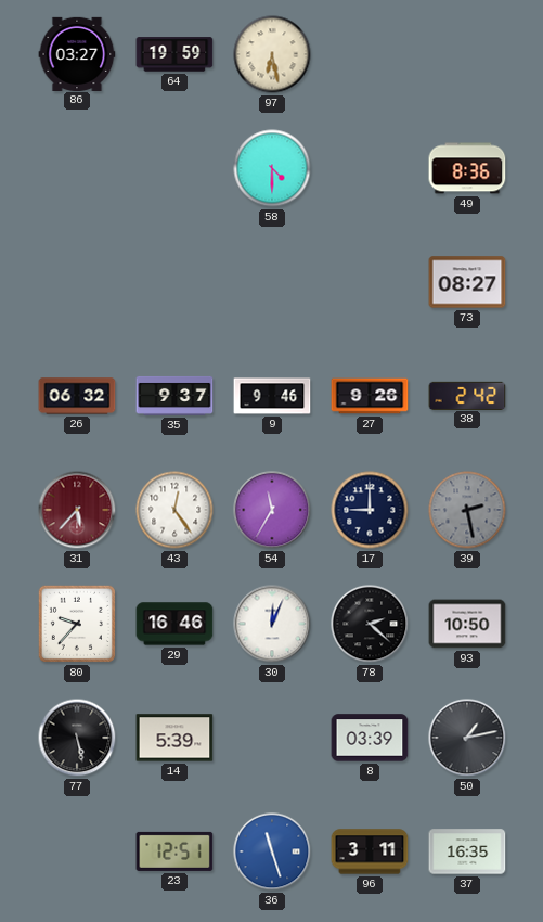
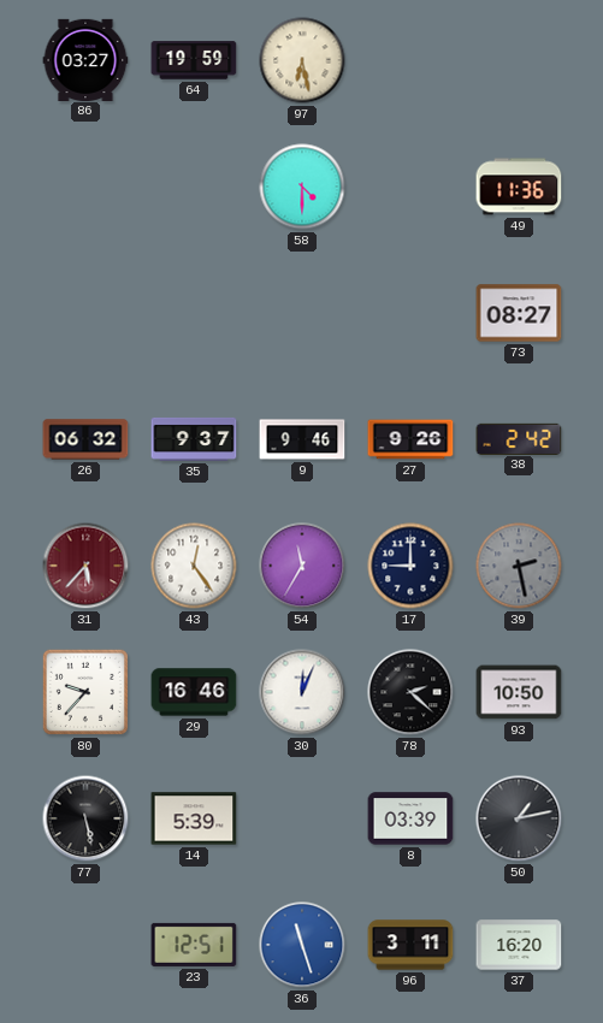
49: 8:36 -> 11:36
37: 16:35 -> 16:20
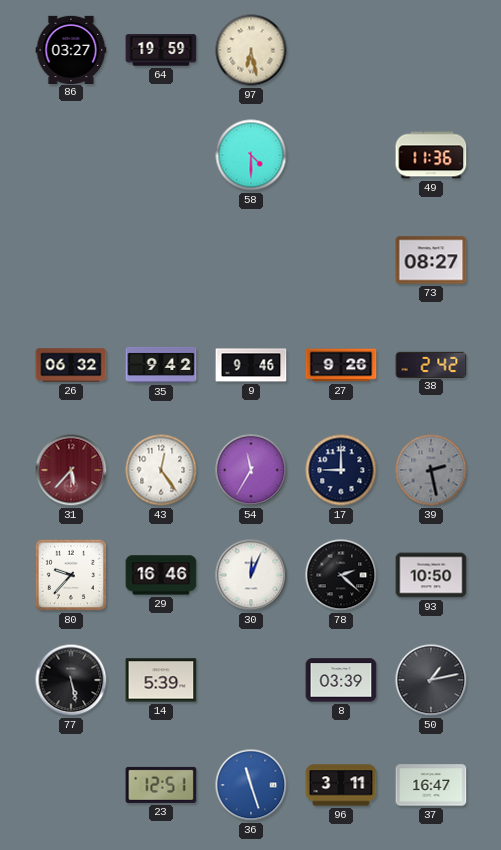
35: 9:37 -> 9:42
37: 16:20 -> 16:47
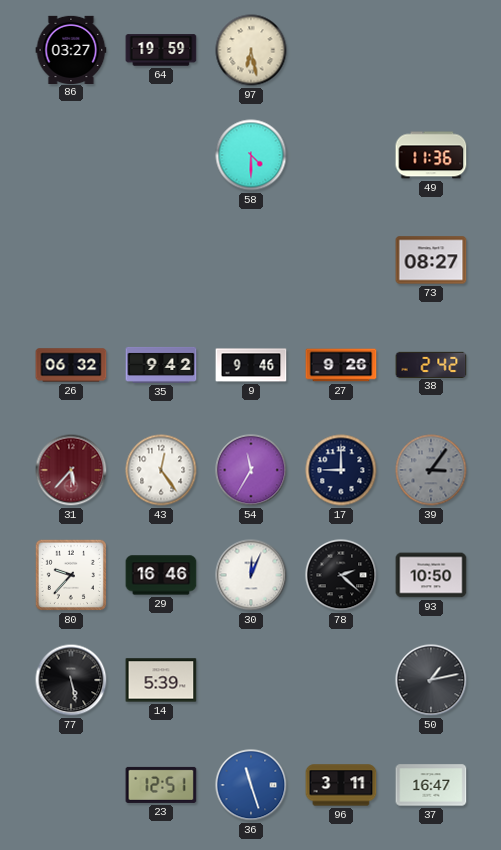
39: 2:28 -> 3:06
8: 03:39 -> none
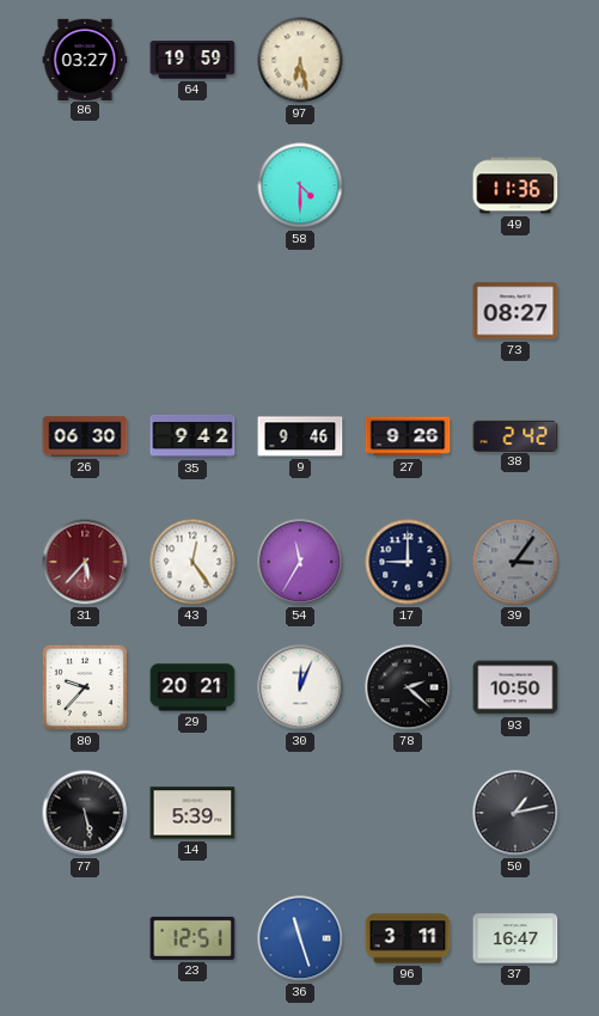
26: 06:32 -> 06:30
29: 16:46 -> 20:21
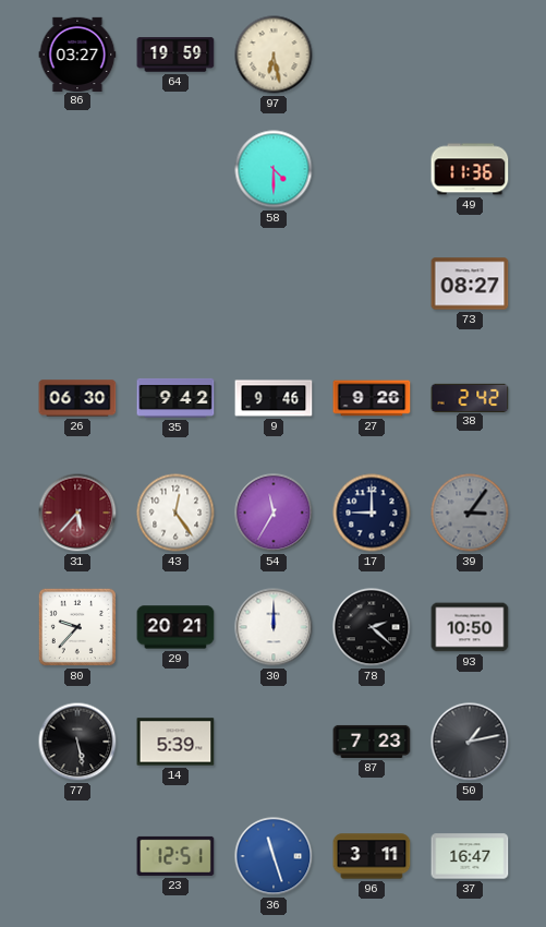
30: 12:04 -> 12:00
87: none -> 7:23
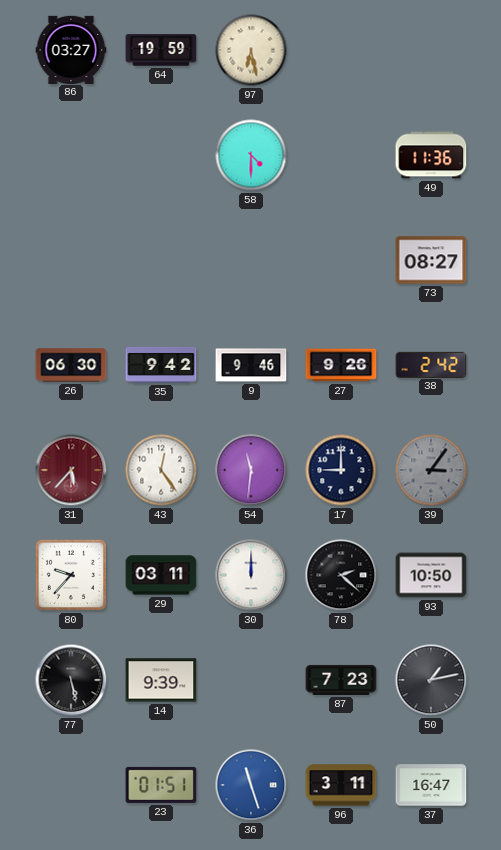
54: 11:35 -> 11:31
29: 20:21 -> 03:11
14: 5:39 -> 9:39
23: 12:51 -> 01:51
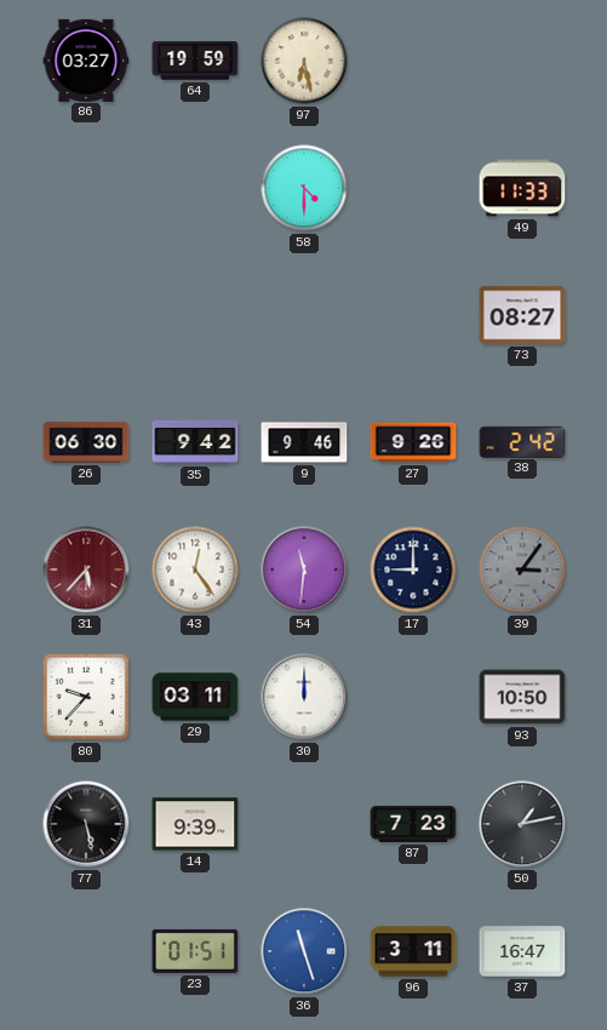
49: 11:36 -> 11:33
78: 2:22 -> none
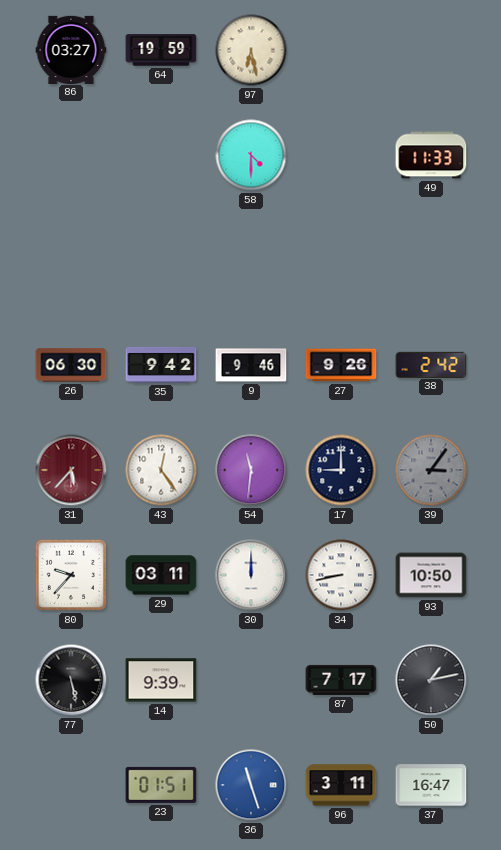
73: 08:27 -> none
34: none -> 8:43
87: 7:23 -> 7:17
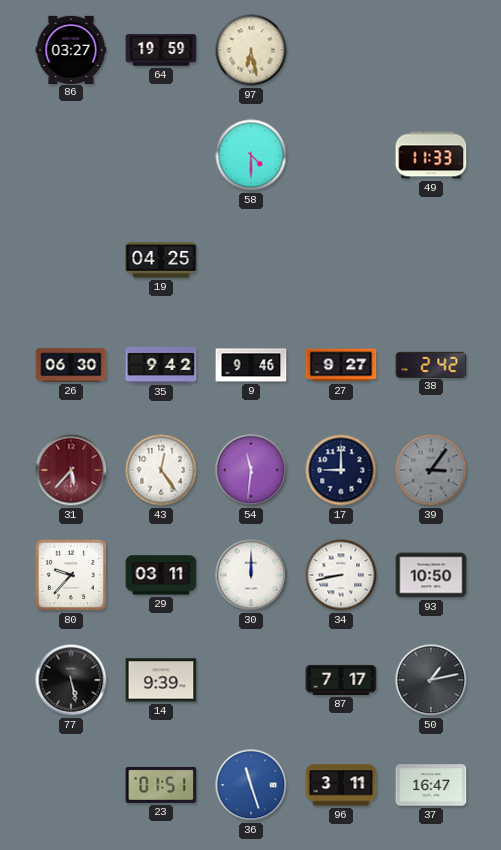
19: none -> 04:25
27: 9:26 -> 9:27
